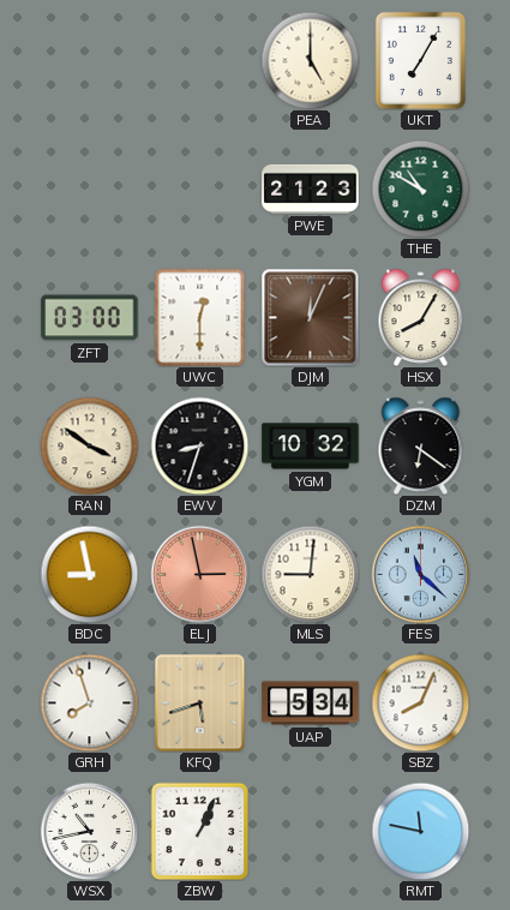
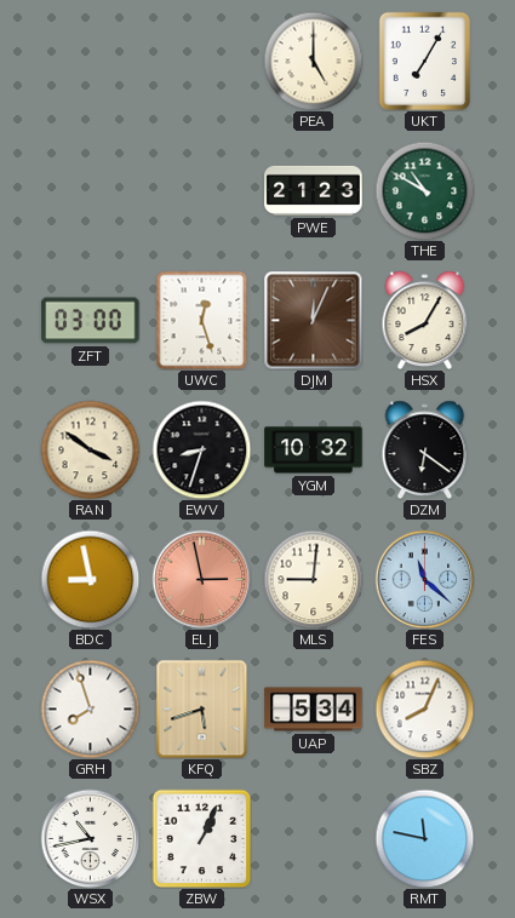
UWC: 12:30 -> 12:27
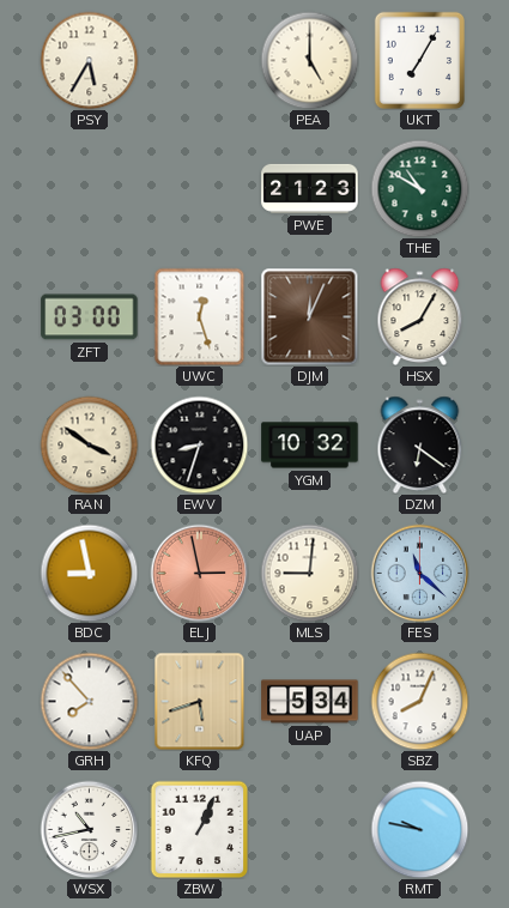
PSY: none -> 5:35
GRH: 7:57 -> 7:53
RMT: 11:47 -> 9:47
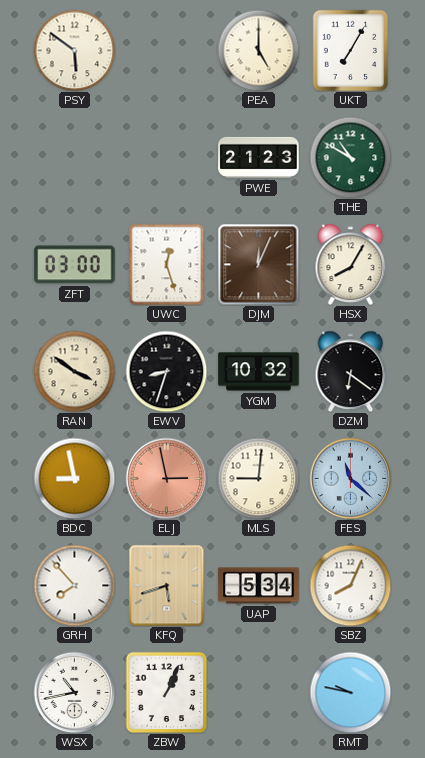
PSY: 5:35 -> 5:51
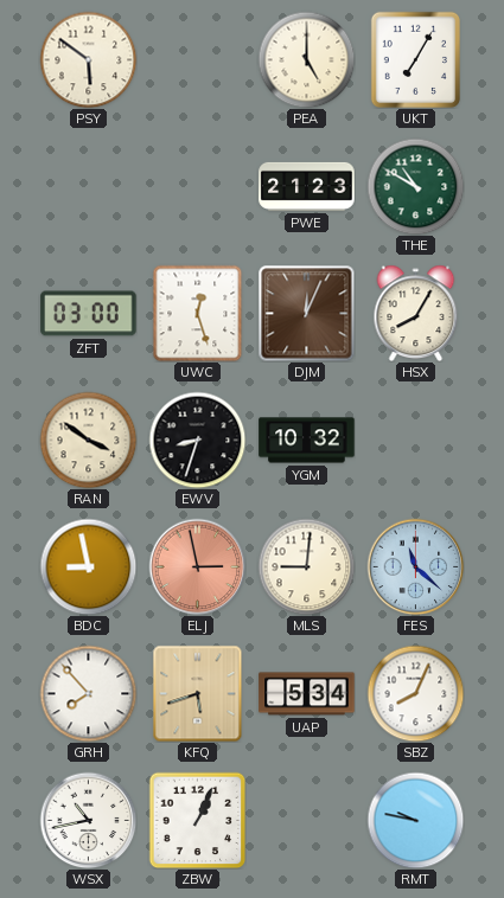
DZM: 6:21 -> none
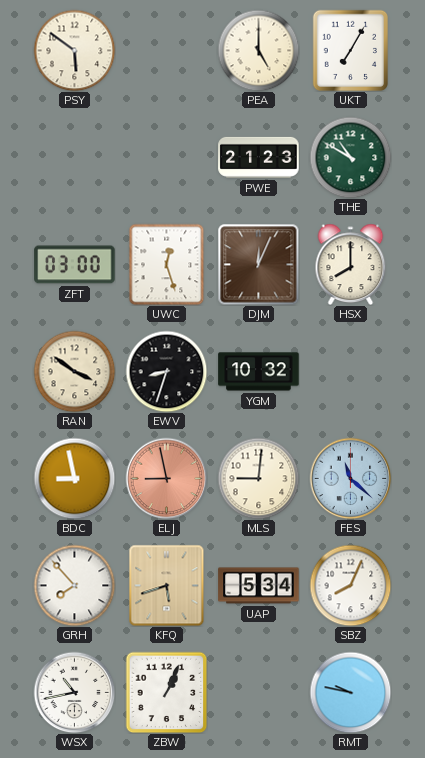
HSX: 8:05 -> 8:00
ELJ: 2:58 -> 8:58
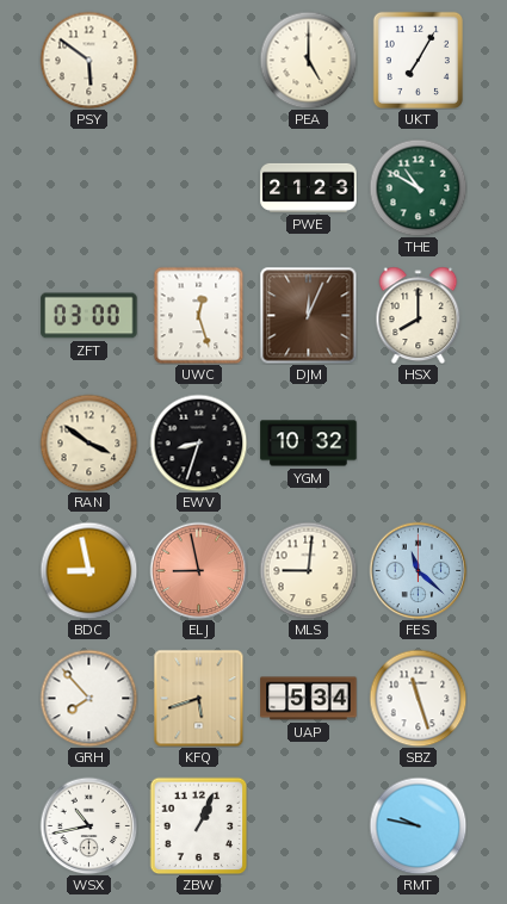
SBZ: 8:04 -> 11:27
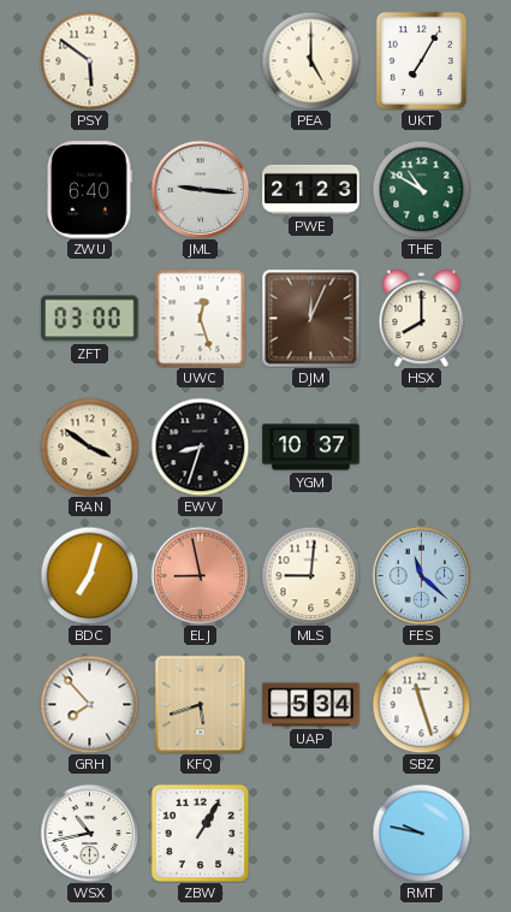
ZWU: none -> 6:40
JML: none -> 9:16
YGM: 10:32 -> 10:37
BDC: 8:58 -> 7:03
ZBW: 1:04 -> 1:05
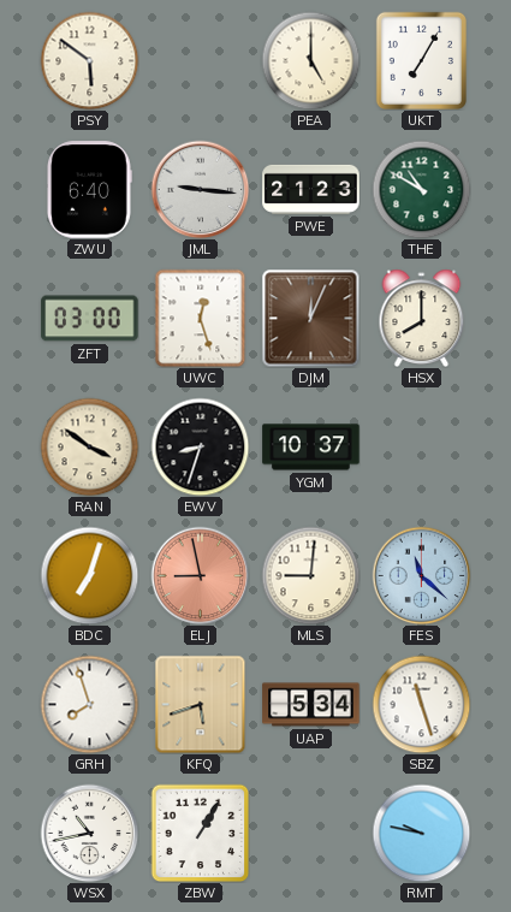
GRH: 7:53 -> 7:57
